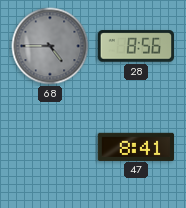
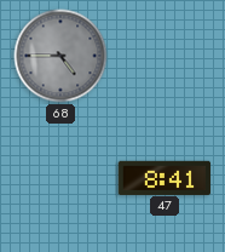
28: 8:56 -> none
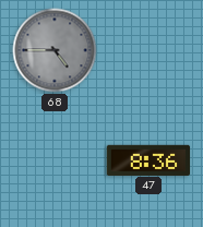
47: 8:41 -> 8:36
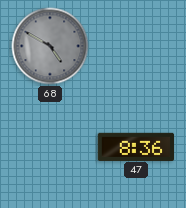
68: 4:45 -> 4:50
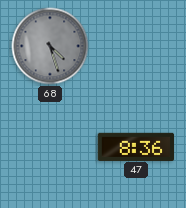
68: 4:50 -> 4:27
